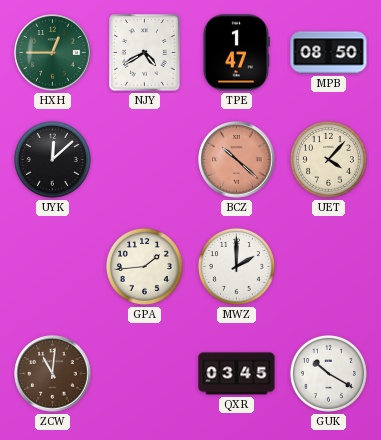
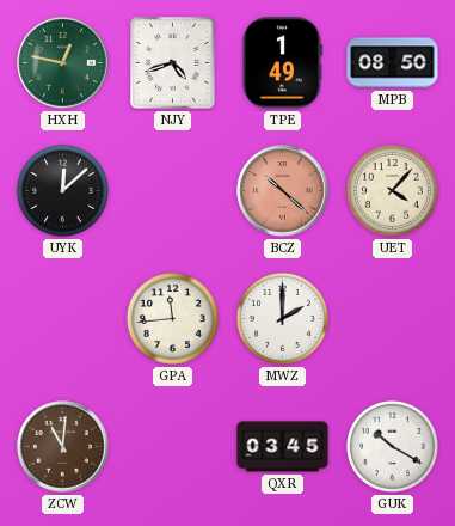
HXH: 12:45 -> 12:47
NJY: 4:40 -> 4:42
TPE: 1:47 -> 1:49
GPA: 1:44 -> 11:44
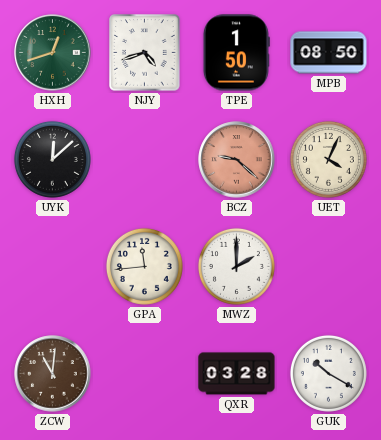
HXH: 12:47 -> 12:42
TPE: 1:49 -> 1:50
BCZ: 10:22 -> 9:22
UET: 4:07 -> 4:04
QXR: 03:45 -> 03:28
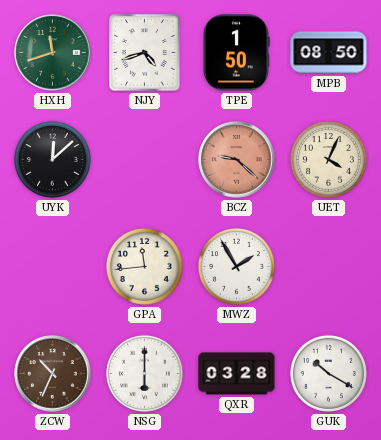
HXH: 12:42 -> 11:42
MWZ: 2:00 -> 1:55
ZCW: 11:01 -> 10:34
NSG: none -> 6:00
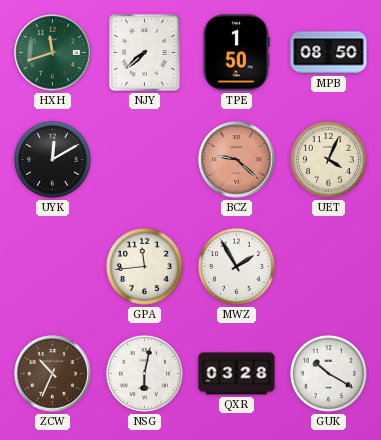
NJY: 4:42 -> 7:38
UYK: 12:08 -> 12:10
NSG: 6:00 -> 6:02
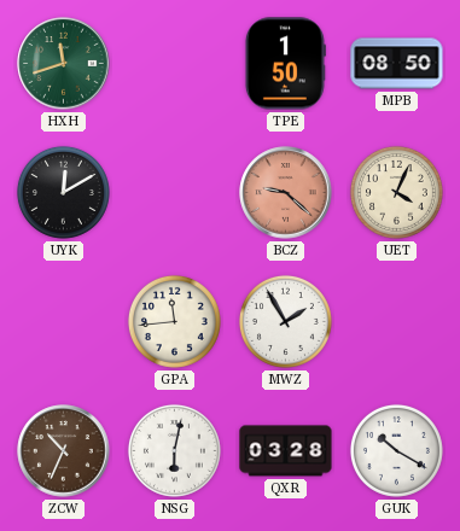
NJY: 7:38 -> none
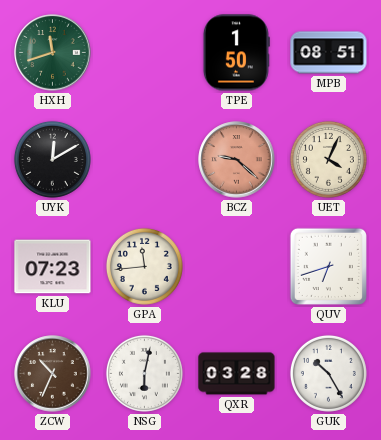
MPB: 08:50 -> 08:51
KLU: none -> 07:23
MWZ: 1:55 -> none
QUV: none -> 6:42
GUK: 10:20 -> 10:25
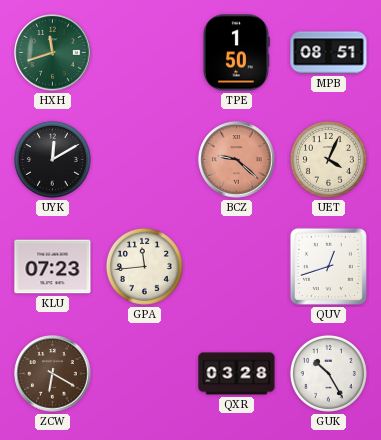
QUV: 6:42 -> 12:42
ZCW: 10:34 -> 6:20
NSG: 6:02 -> none
